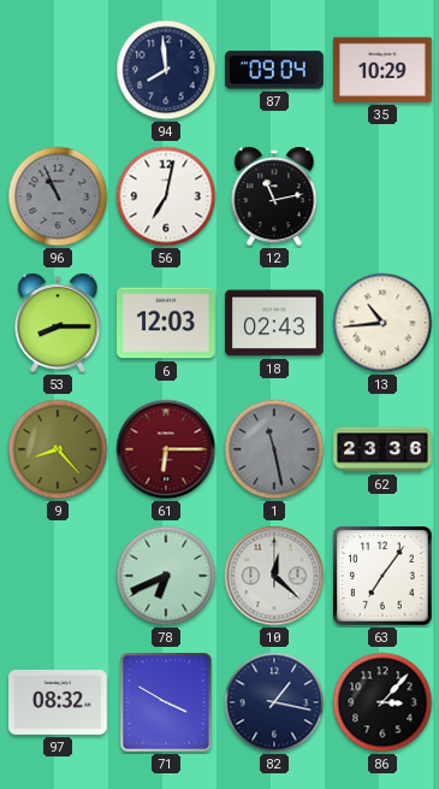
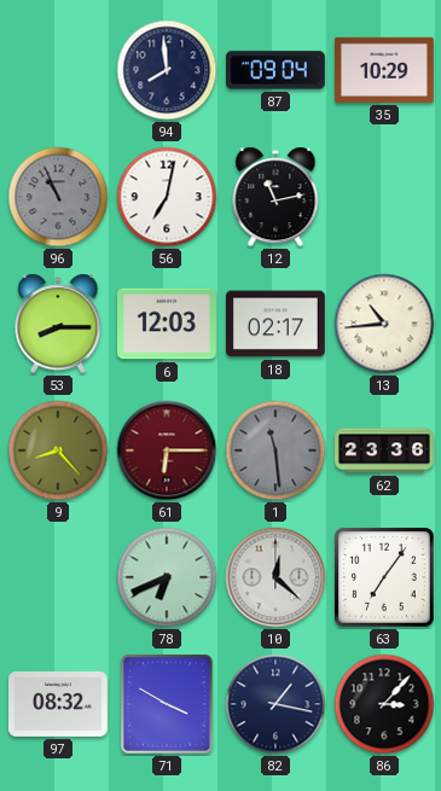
18: 02:43 -> 02:17
1: 11:28 -> 11:29
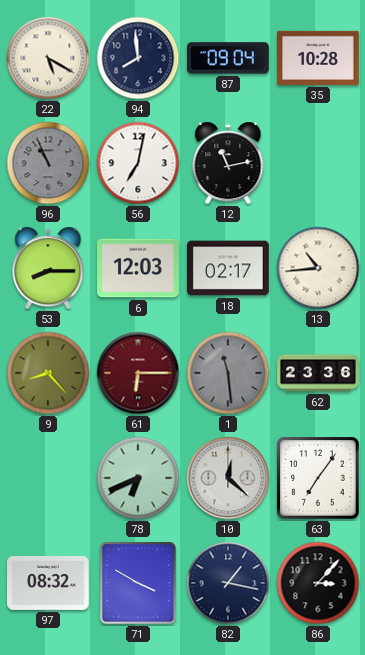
22: none -> 5:20
35: 10:29 -> 10:28
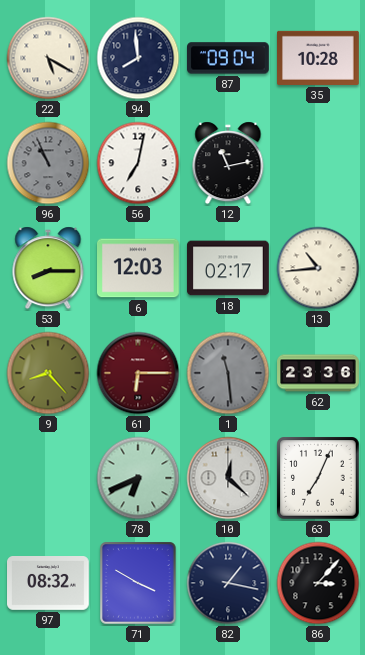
63: 7:06 -> 7:04
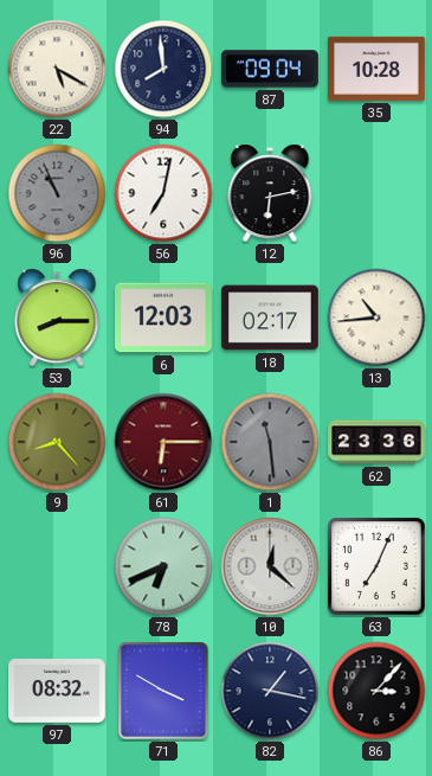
12: 11:13 -> 6:13
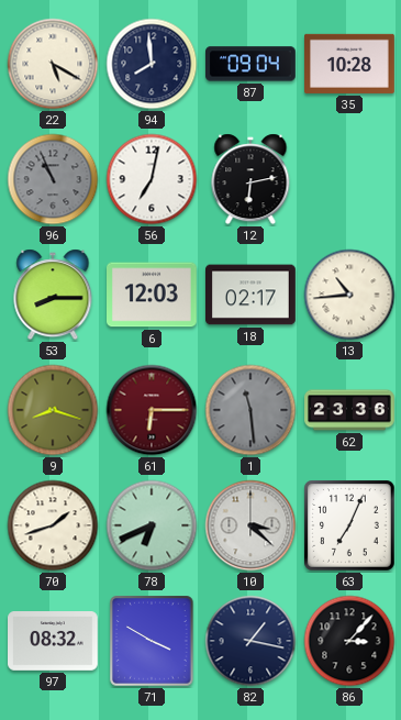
9: 8:23 -> 8:18
70: none -> 1:42
10: 12:22 -> 3:22
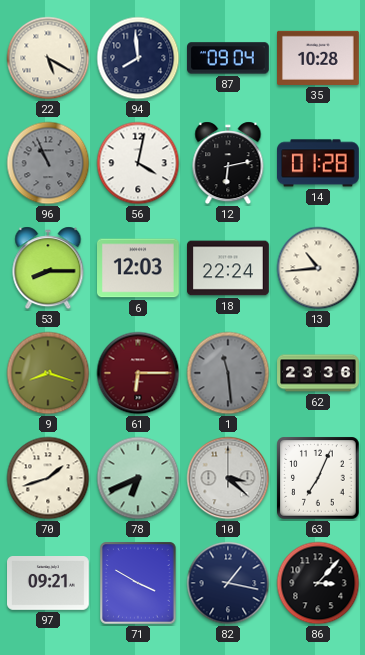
56: 7:02 -> 4:02
14: none -> 01:28
18: 02:17 -> 22:24
97: 08:32 -> 09:21
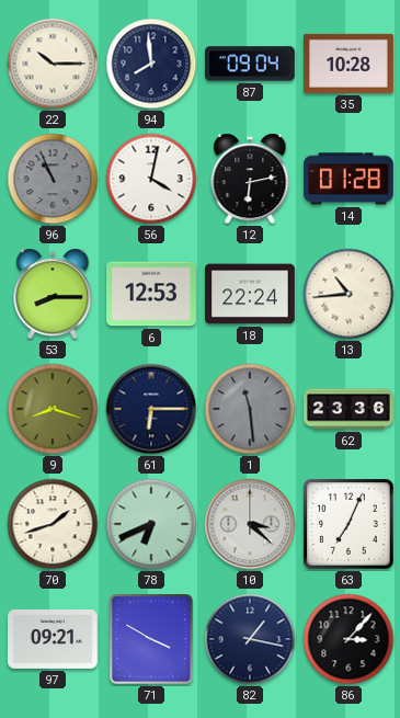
22: 5:20 -> 10:15
6: 12:03 -> 12:53
61 dial: burgundy -> navy
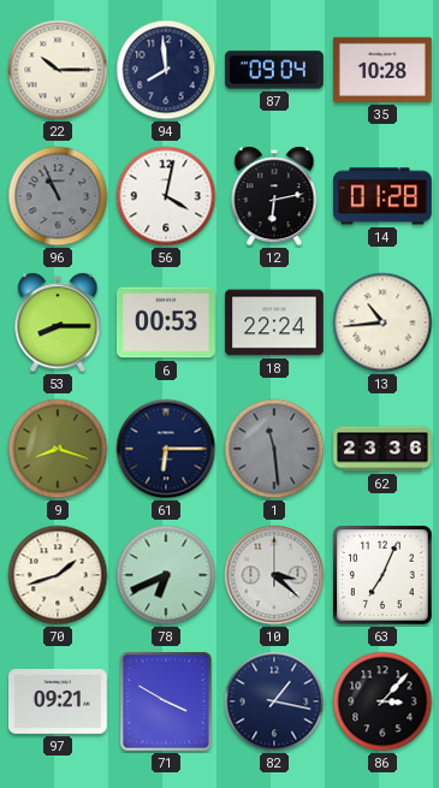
6: 12:53 -> 00:53
